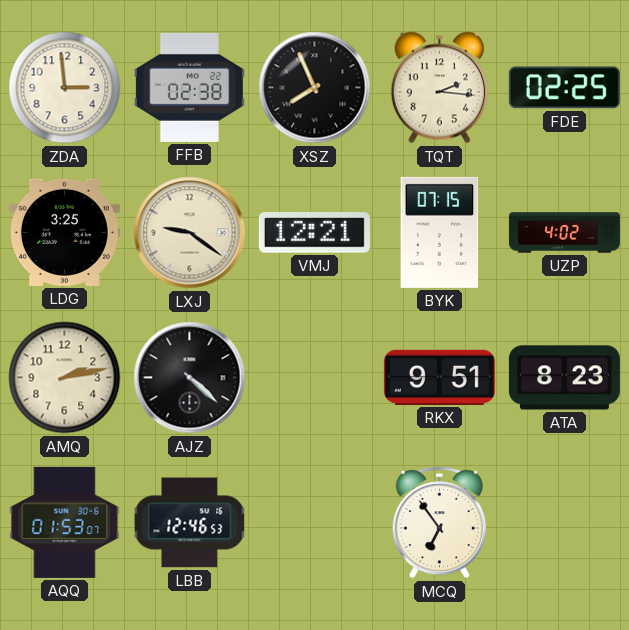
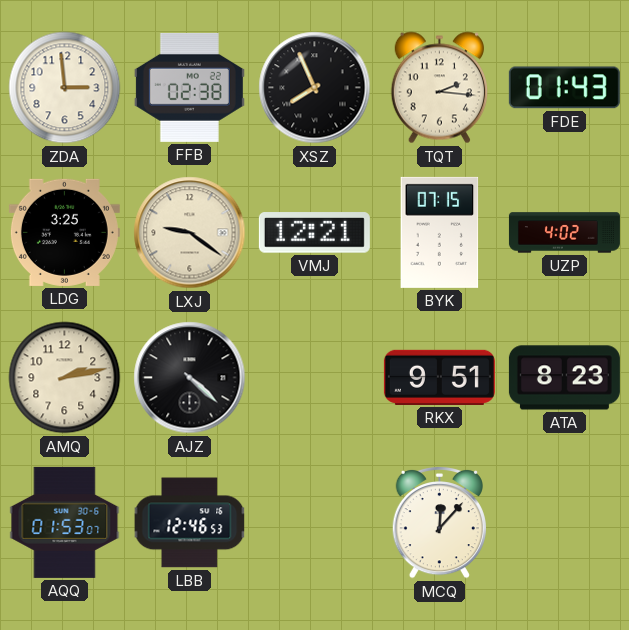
FDE: 02:25 -> 01:43
MCQ: 6:54 -> 12:07
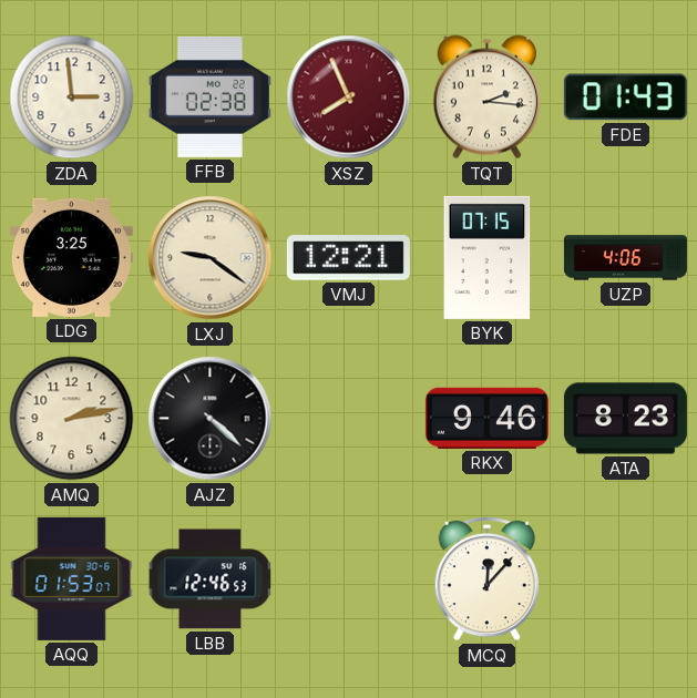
XSZ dial: black -> burgundy
UZP: 4:02 -> 4:06
RKX: 9:51 -> 9:46
